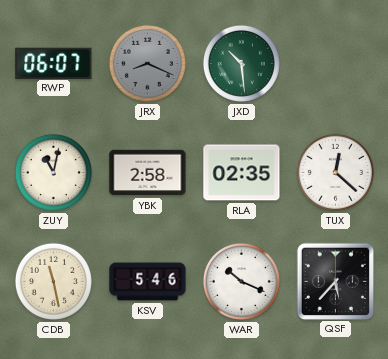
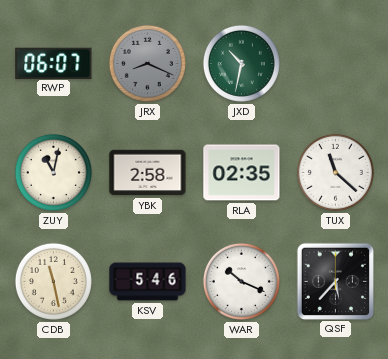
JXD: 10:29 -> 10:32
TUX: 12:22 -> 11:22
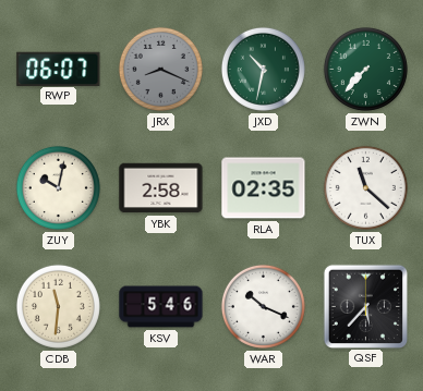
ZWN: none -> 7:37
ZUY: 11:02 -> 10:02
CDB: 11:28 -> 11:31
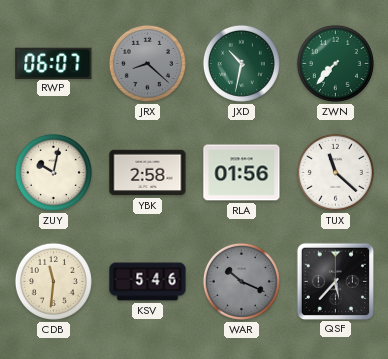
JRX: 8:19 -> 8:22
RLA: 02:35 -> 01:56
WAR dial: white -> grey
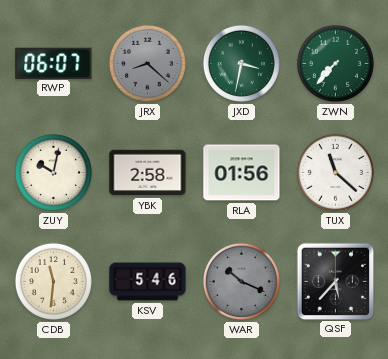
JXD: 10:32 -> 3:32
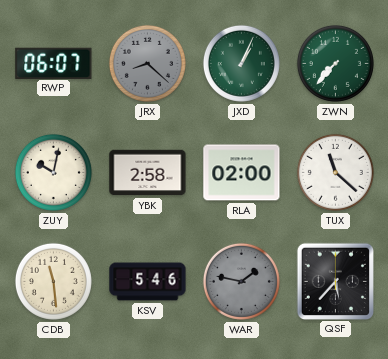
JXD: 3:32 -> 1:04
RLA: 01:56 -> 02:00
CDB: 11:31 -> 11:29
WAR: 10:19 -> 1:47
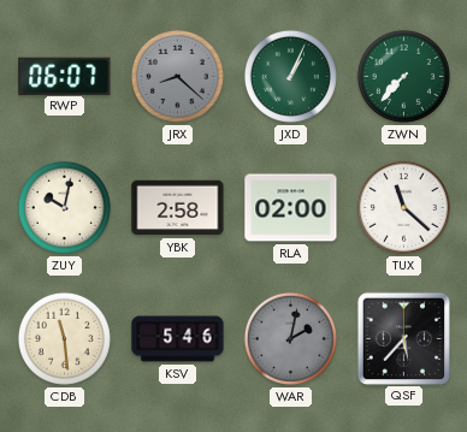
WAR: 1:47 -> 2:02
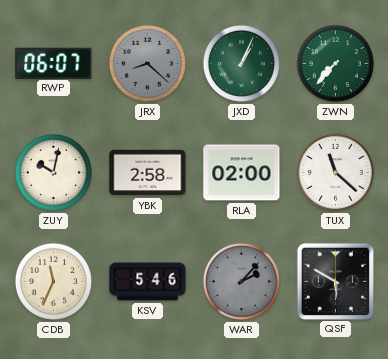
CDB: 11:29 -> 11:34
WAR: 2:02 -> 2:07
QSF: 5:37 -> 5:50
